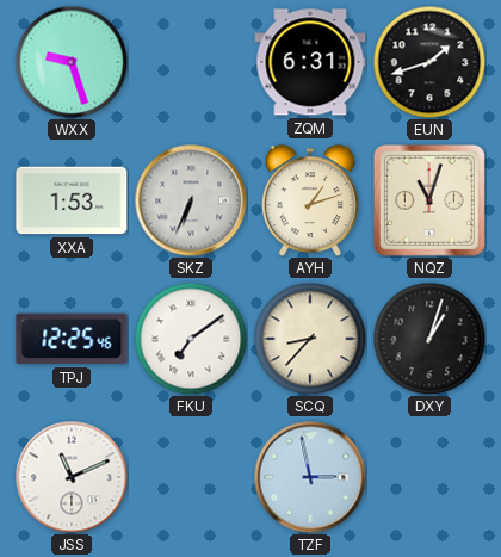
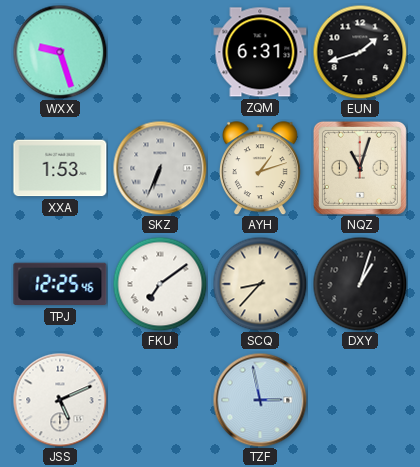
JSS: 11:11 -> 5:11
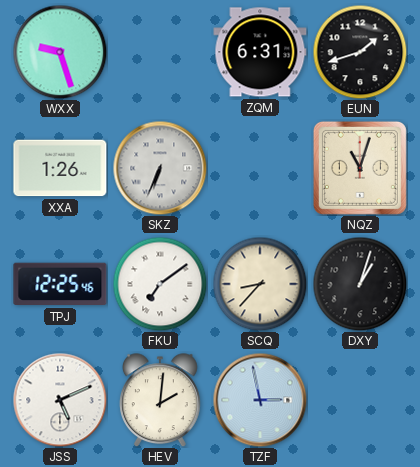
XXA: 1:53 -> 1:26
AYH: 1:12 -> none
HEV: none -> 2:01
